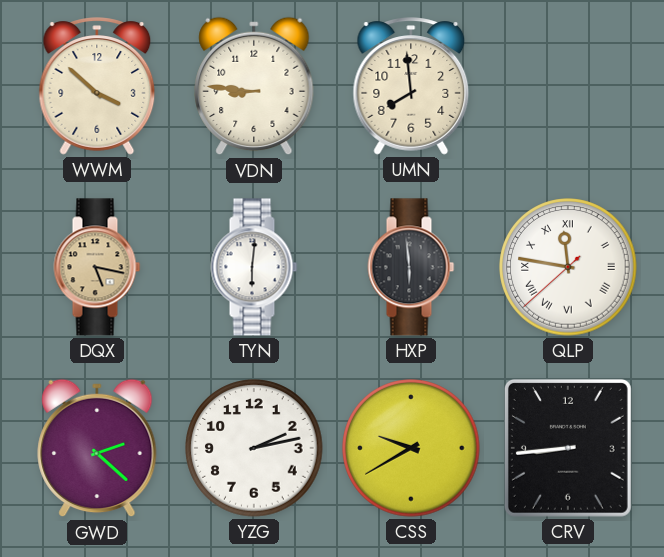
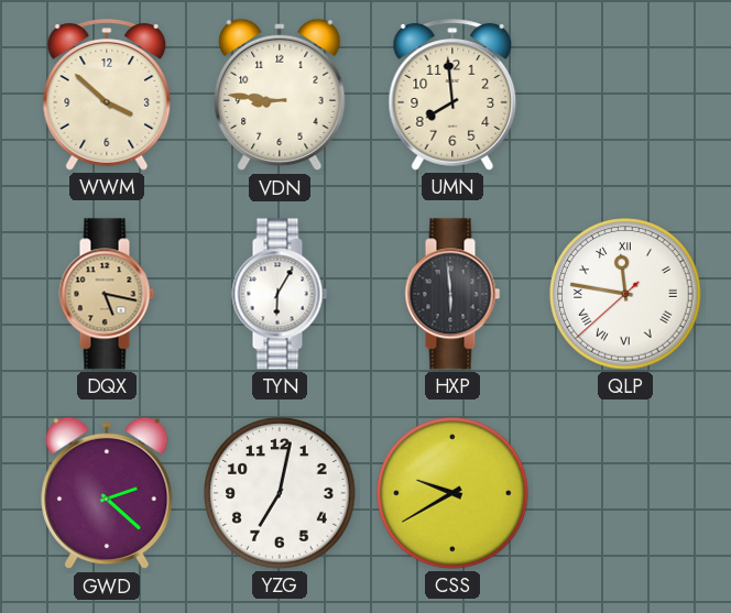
TYN: 6:01 -> 6:05
YZG: 2:13 -> 7:02
CRV: 8:44 -> none
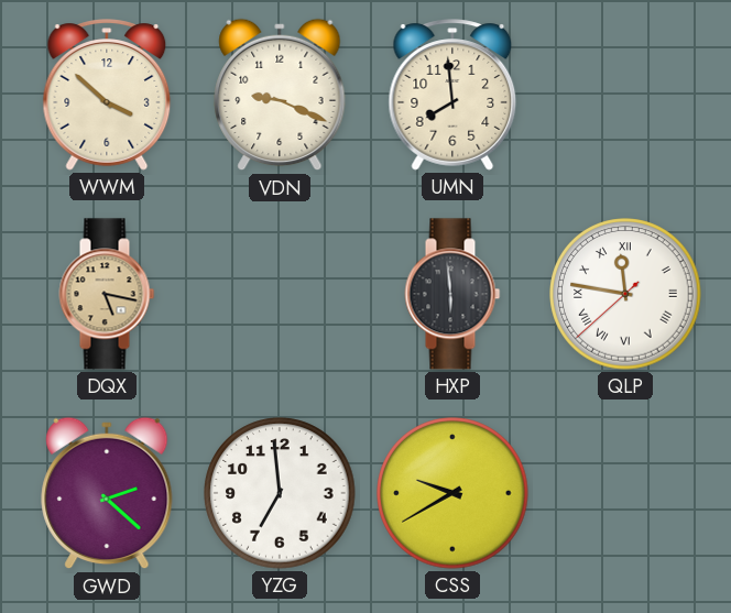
VDN: 8:46 -> 9:19
TYN: 6:05 -> none
YZG: 7:02 -> 6:59
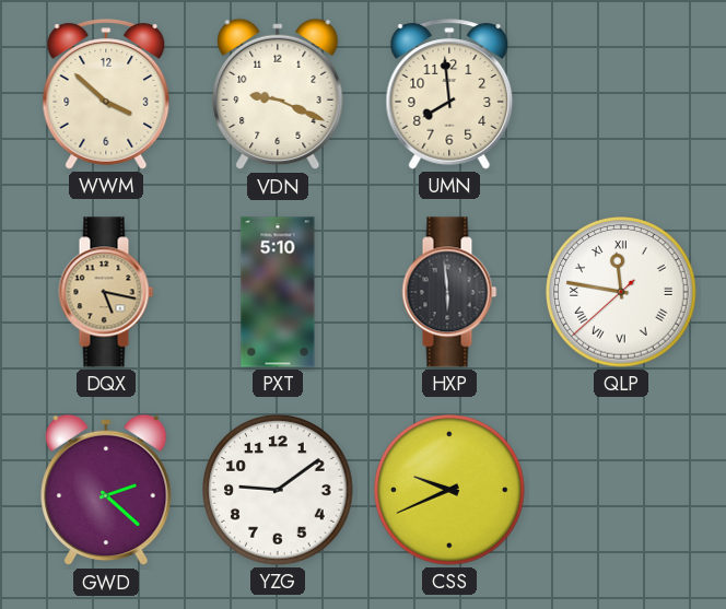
PXT: none -> 5:10
YZG: 6:59 -> 9:09
CSS: 9:40 -> 9:41
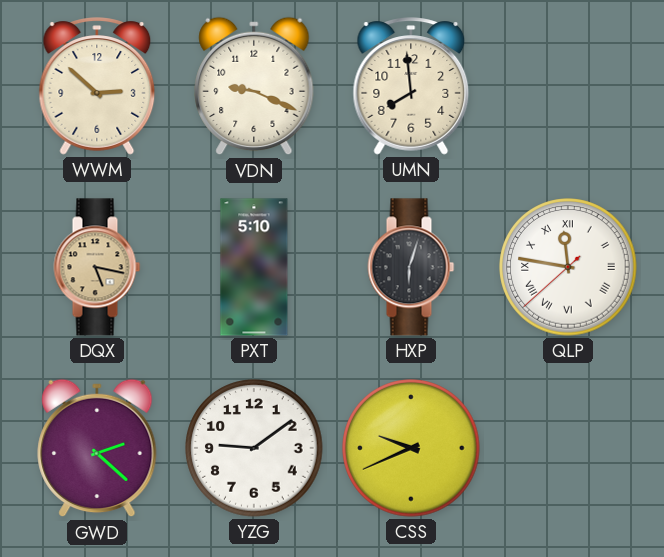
WWM: 3:52 -> 2:52
HXP: 5:59 -> 6:03
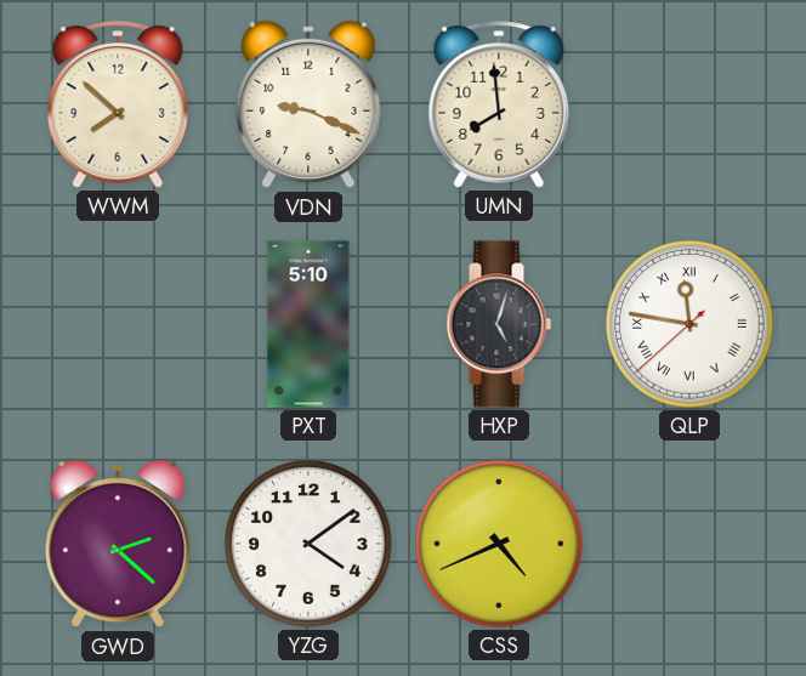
WWM: 2:52 -> 7:52
DQX: 5:17 -> none
HXP: 6:03 -> 5:03
YZG: 9:09 -> 4:09
CSS: 9:41 -> 4:41
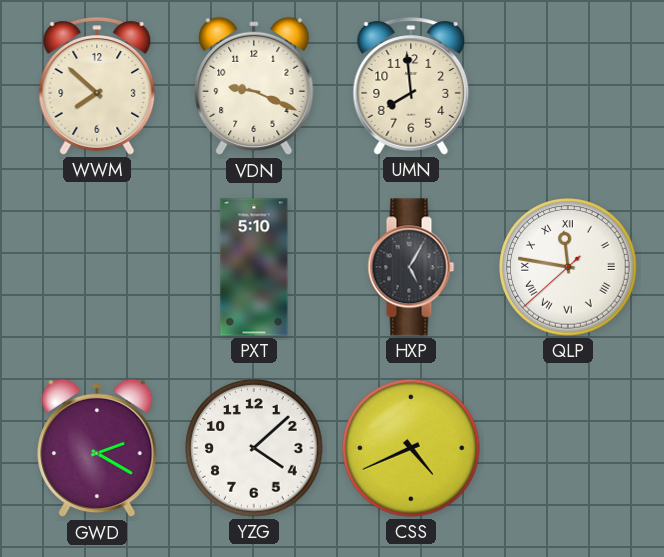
HXP: 5:03 -> 5:05
GWD: 2:22 -> 2:20
YZG: 4:09 -> 4:08
